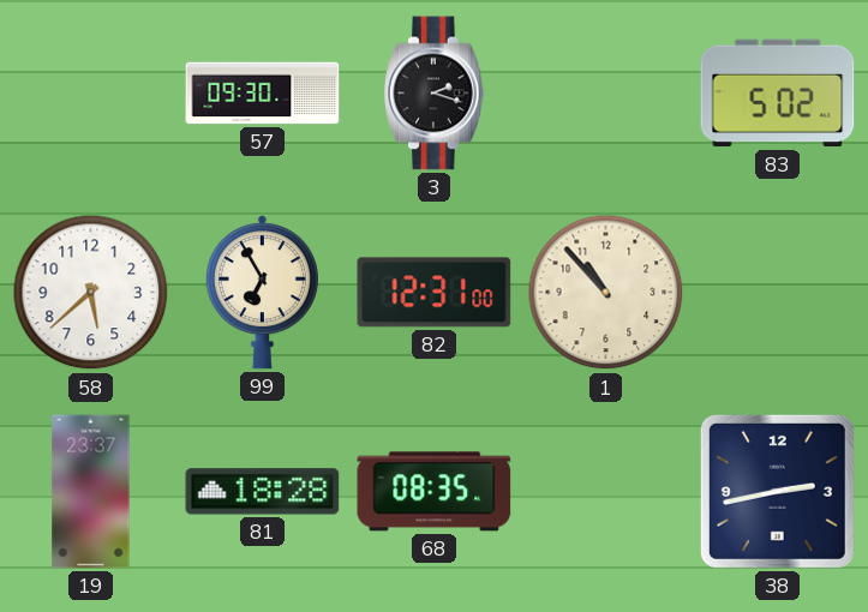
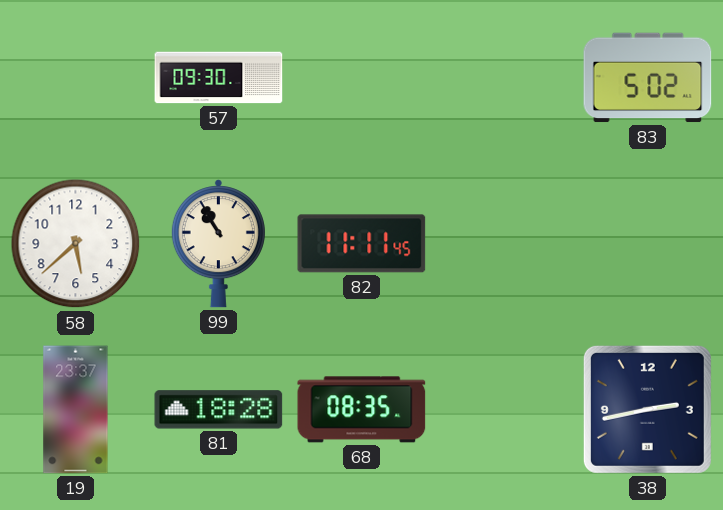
3: 2:18 -> none
99: 6:55 -> 10:55
82: 12:31 -> 11:11
1: 10:53 -> none
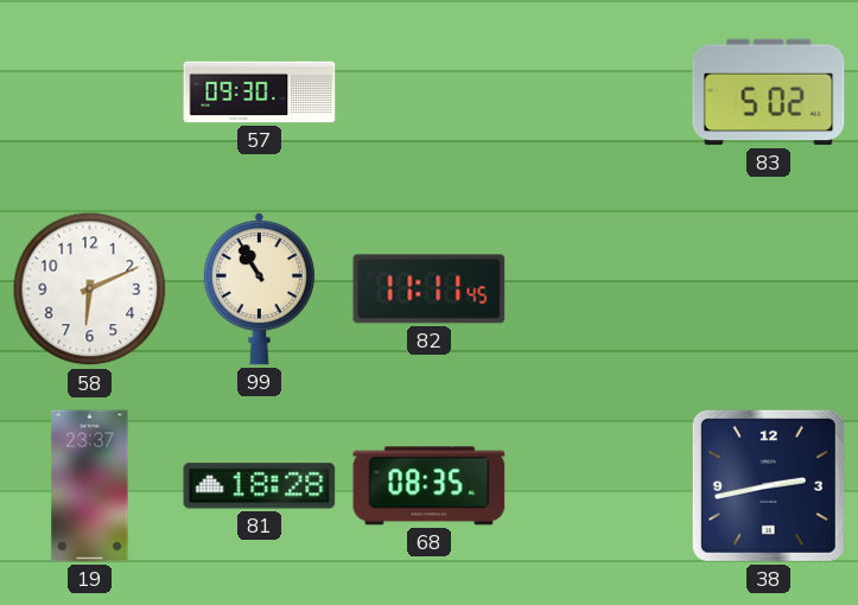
58: 5:38 -> 6:11
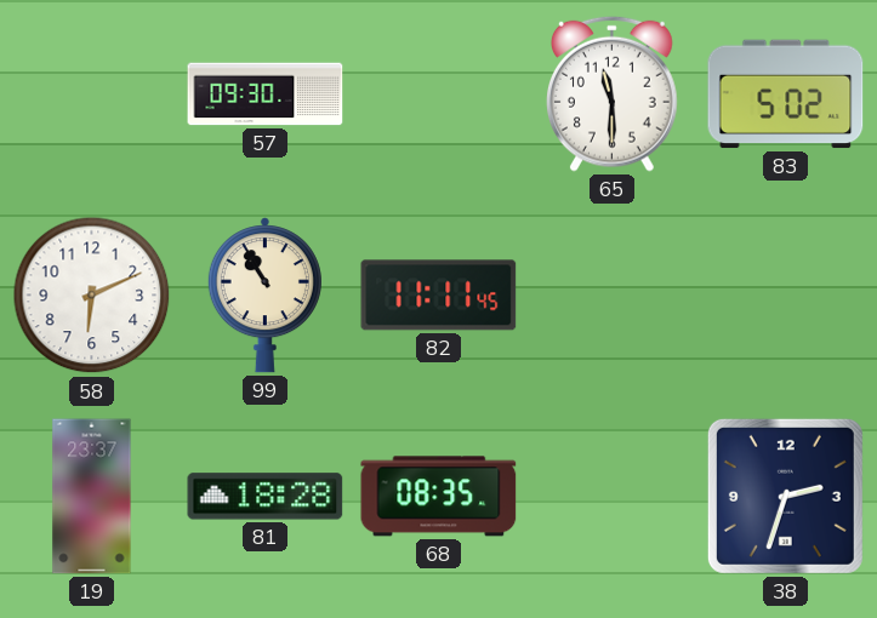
65: none -> 11:30
38: 2:43 -> 2:33
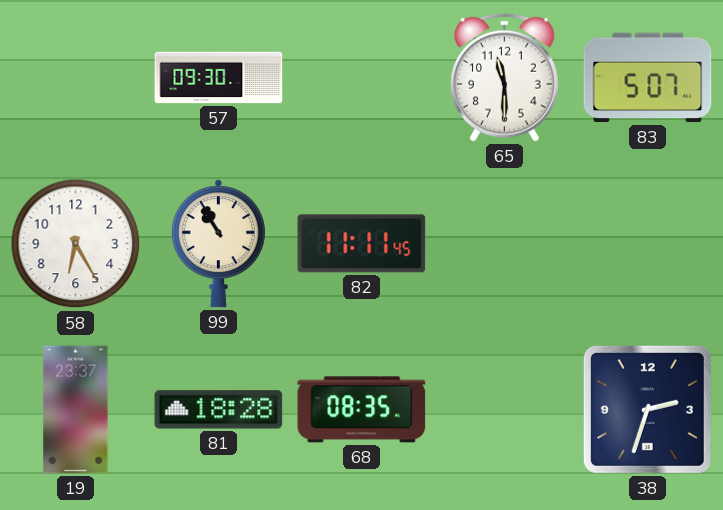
83: 5:02 -> 5:07
58: 6:11 -> 6:25
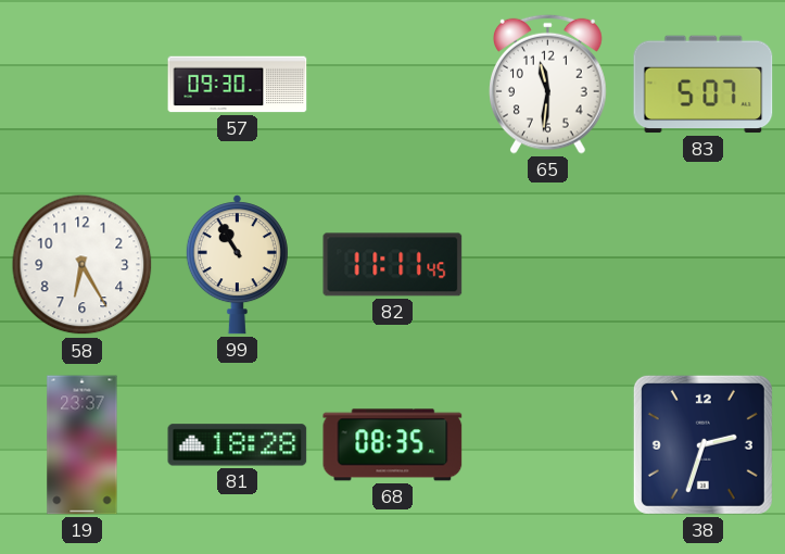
65: 11:30 -> 11:31
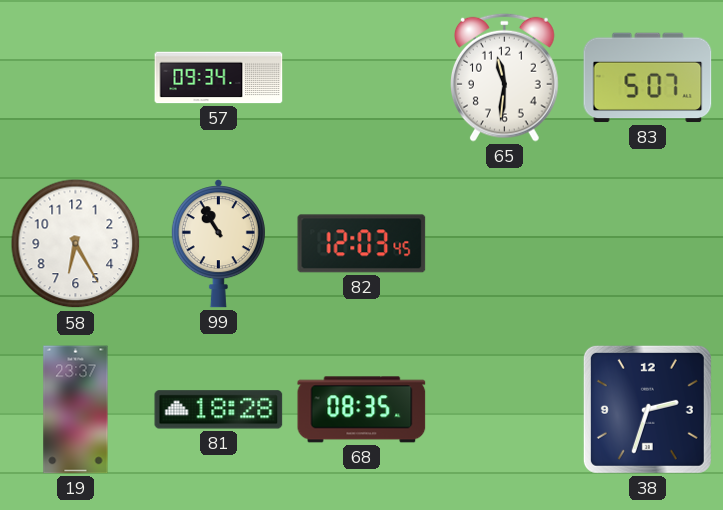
57: 09:30 -> 09:34
82: 11:11 -> 12:03
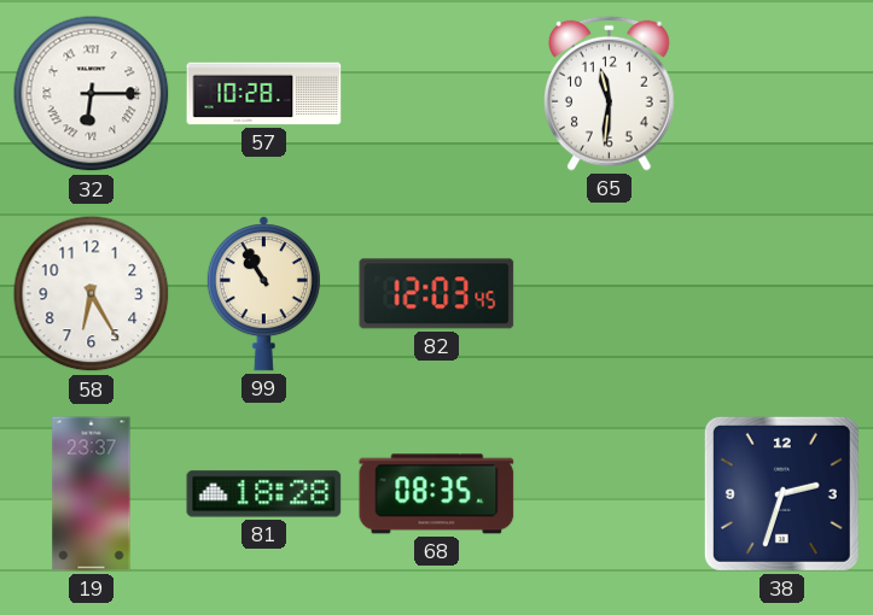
32: none -> 6:15
57: 09:34 -> 10:28
83: 5:07 -> none
